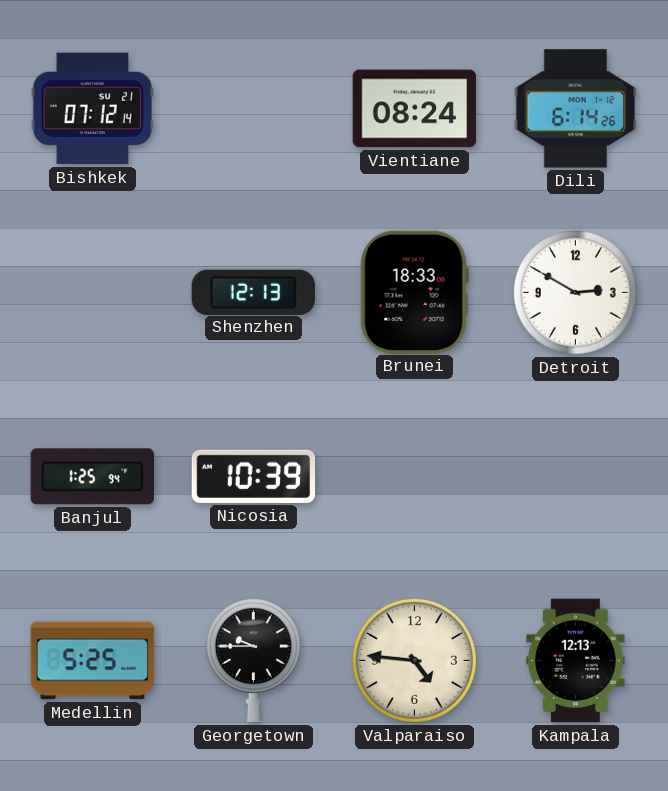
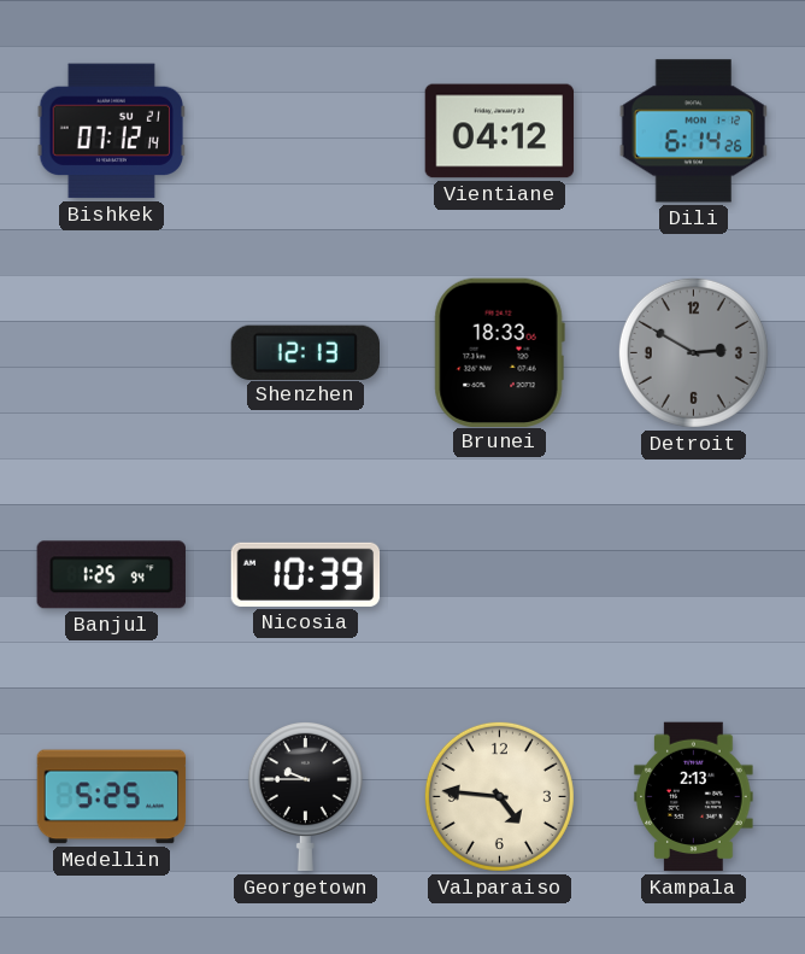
Vientiane: 08:24 -> 04:12
Detroit dial: white -> grey
Kampala: 12:13 -> 2:13
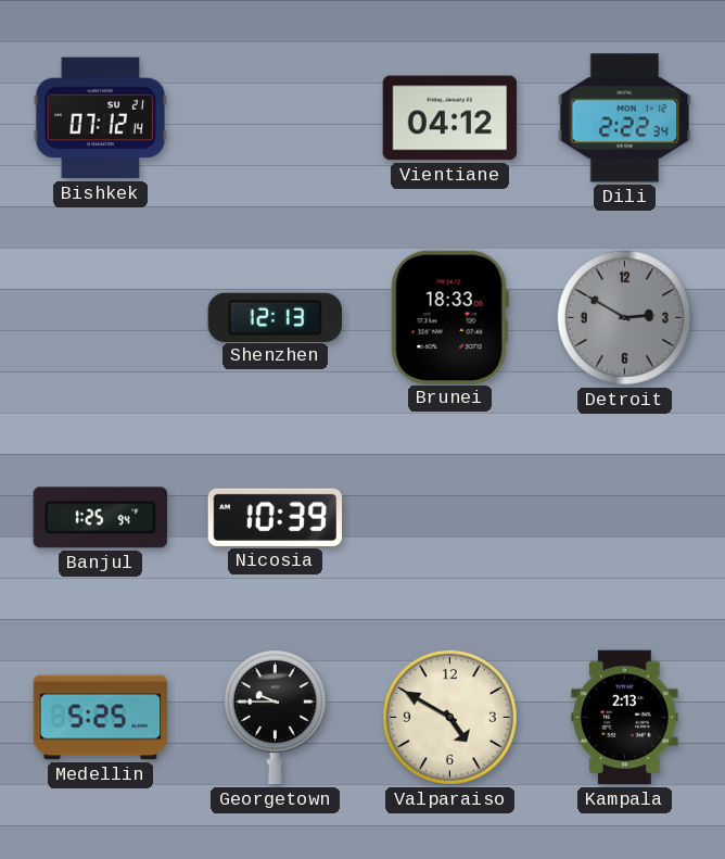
Dili: 6:14 -> 2:22
Valparaiso: 4:46 -> 4:50
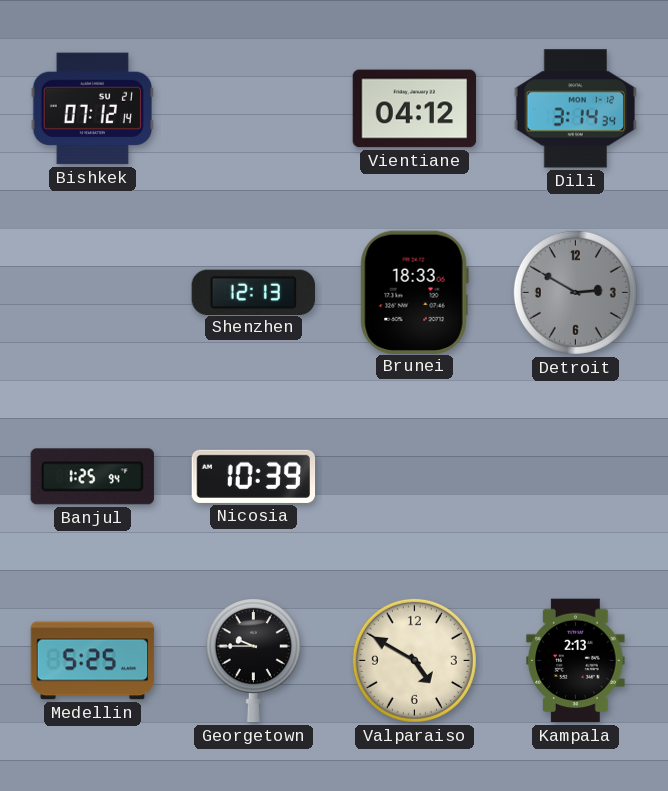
Dili: 2:22 -> 3:14
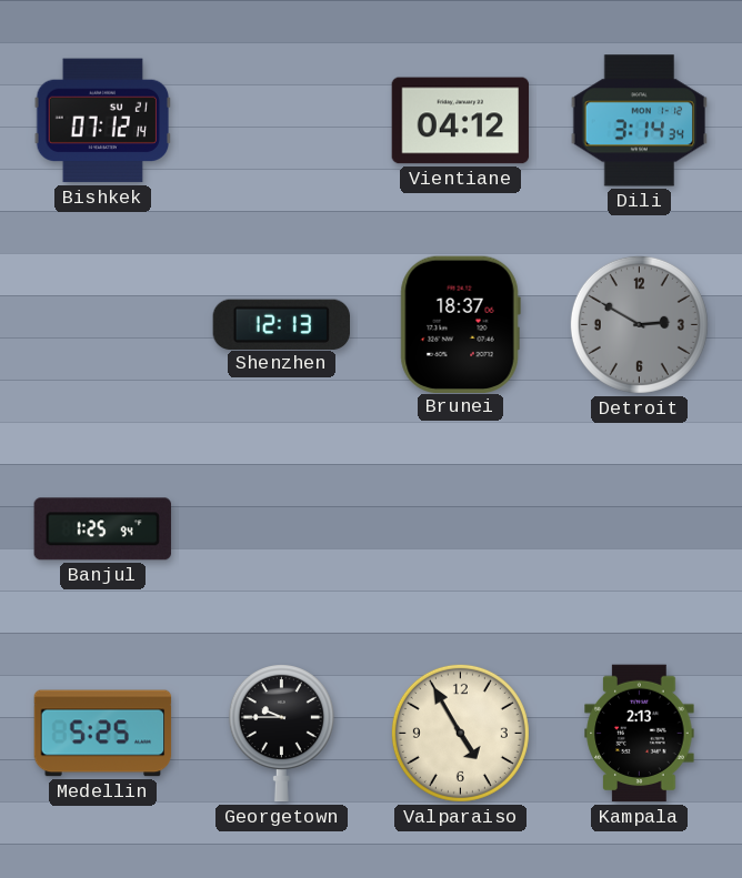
Brunei: 18:33 -> 18:37
Nicosia: 10:39 -> none
Valparaiso: 4:50 -> 4:55
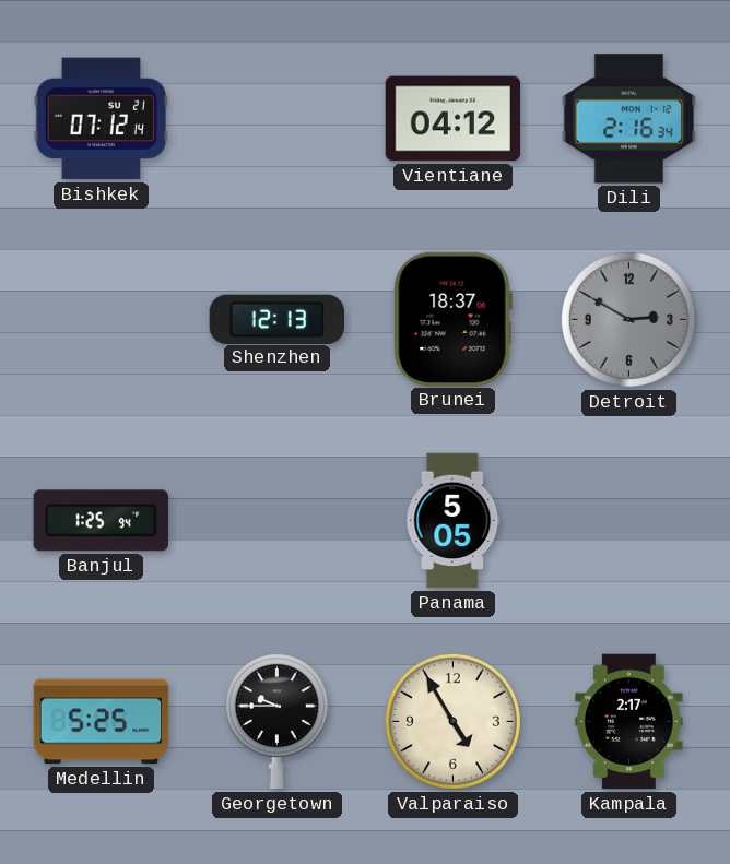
Dili: 3:14 -> 2:16
Panama: none -> 5:05
Kampala: 2:13 -> 2:17
